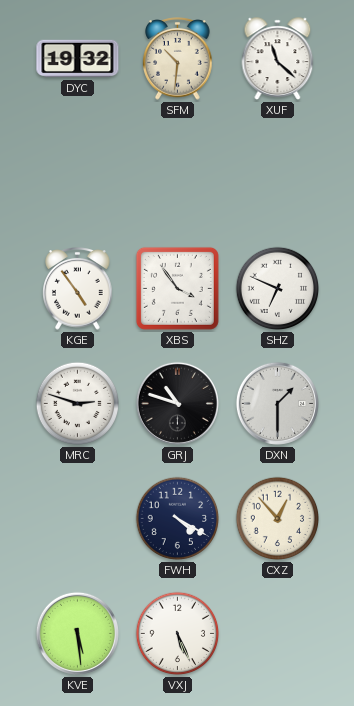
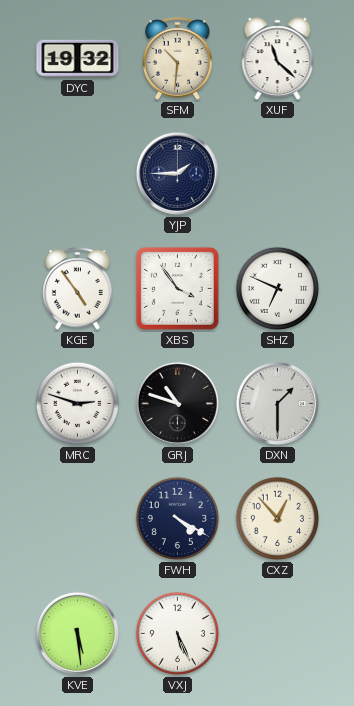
YJP: none -> 1:45
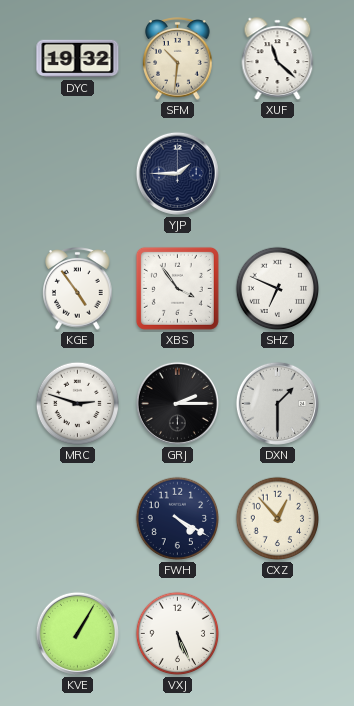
GRJ: 10:48 -> 2:15
KVE: 5:29 -> 1:05
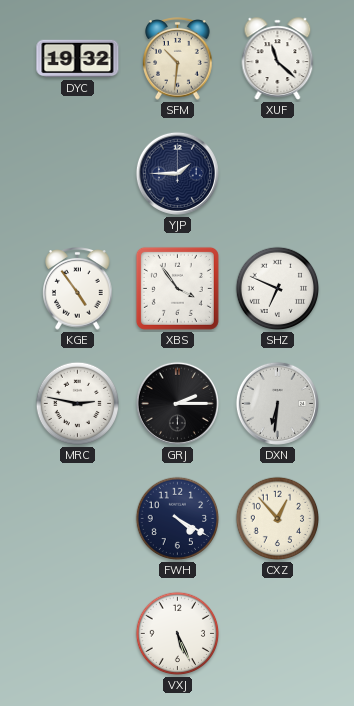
MRC: 2:48 -> 2:47
DXN: 1:30 -> 6:31
KVE: 1:05 -> none
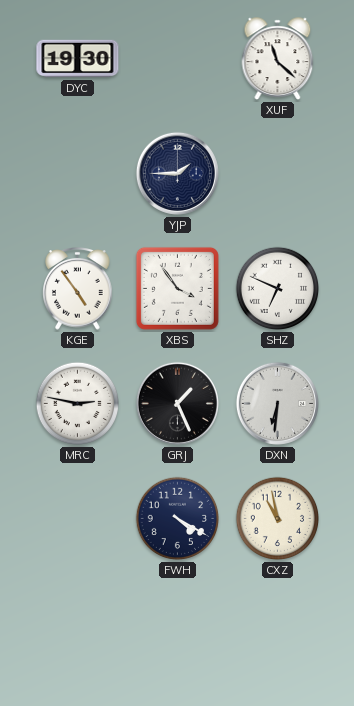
DYC: 19:32 -> 19:30
SFM: 10:31 -> none
GRJ: 2:15 -> 1:26
CXZ: 12:53 -> 10:58
VXJ: 5:26 -> none
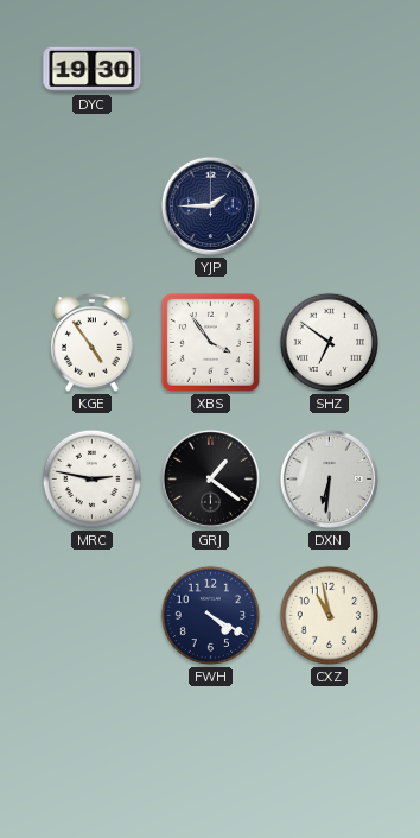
XUF: 11:22 -> none
SHZ: 6:49 -> 6:51
GRJ: 1:26 -> 1:21
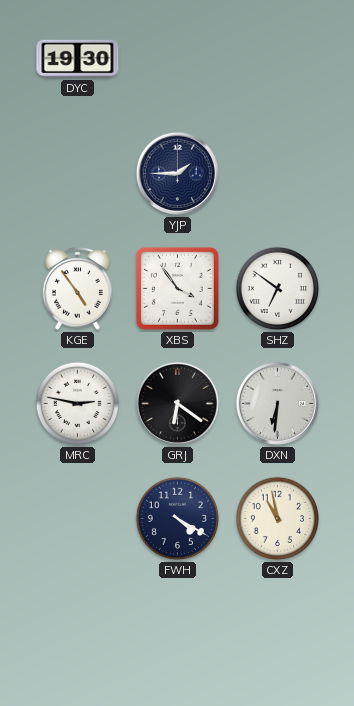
GRJ: 1:21 -> 6:21
